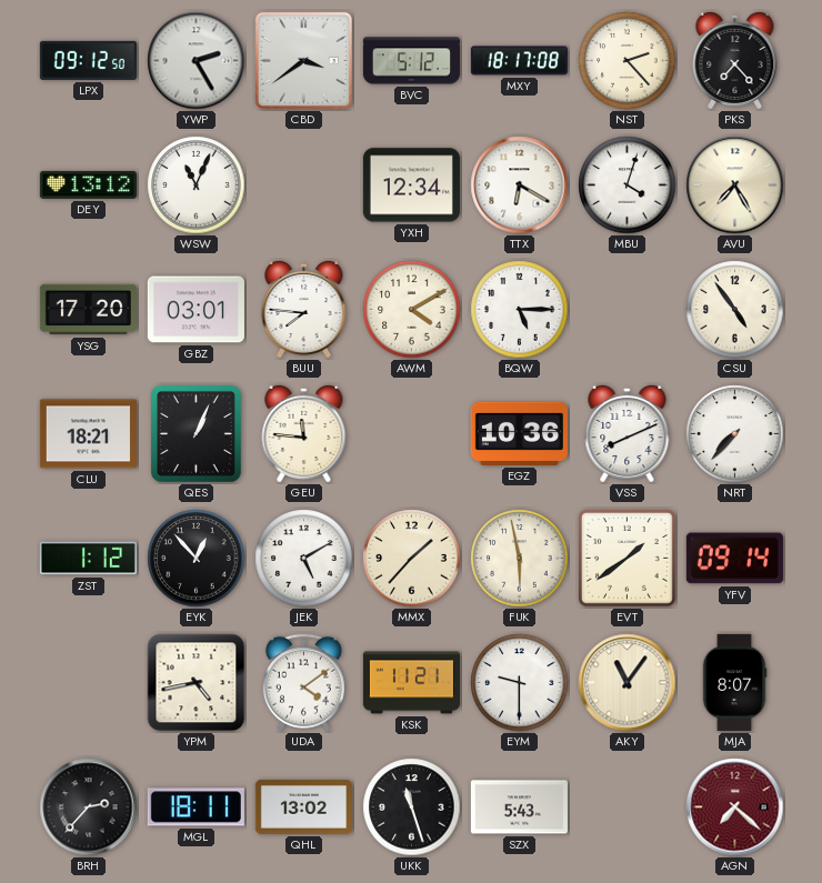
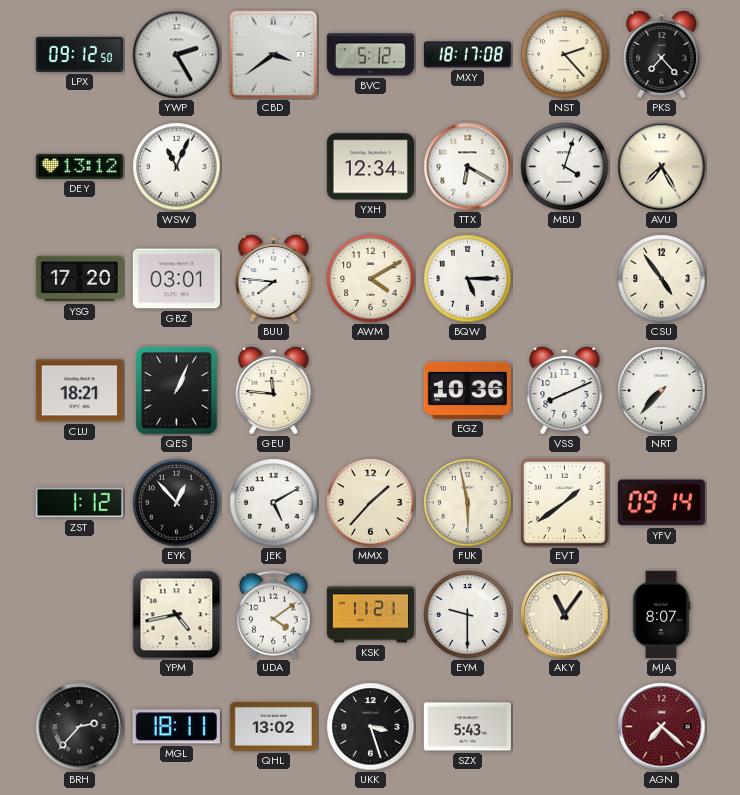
UKK: 11:27 -> 3:27
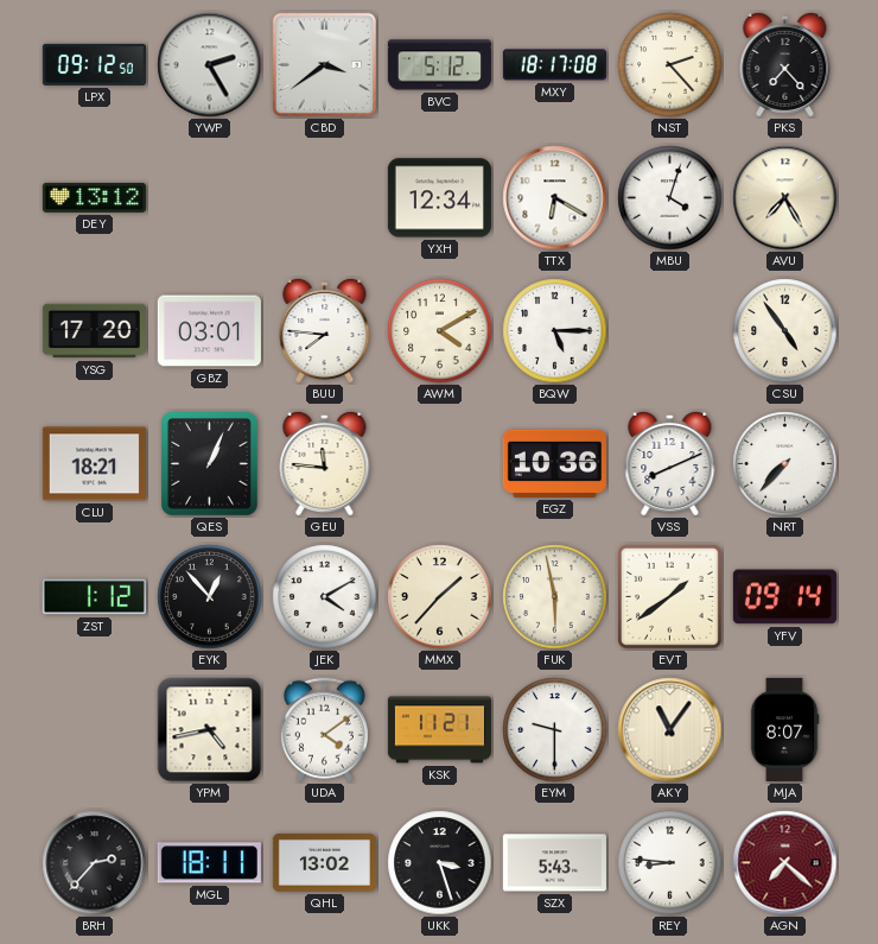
WSW: 11:04 -> none
JEK: 5:10 -> 4:10
REY: none -> 8:46
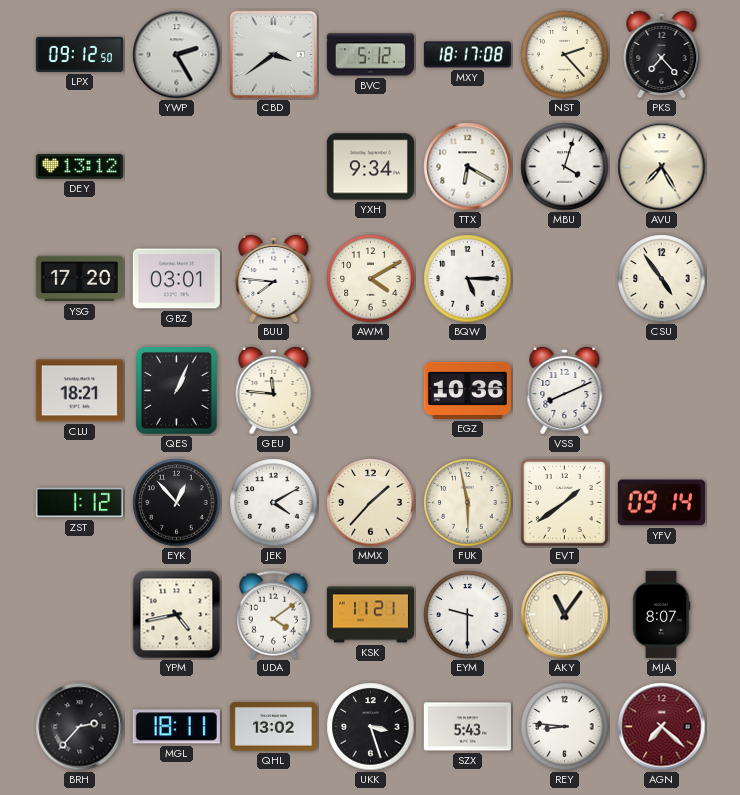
YXH: 12:34 -> 9:34
NRT: 7:37 -> none
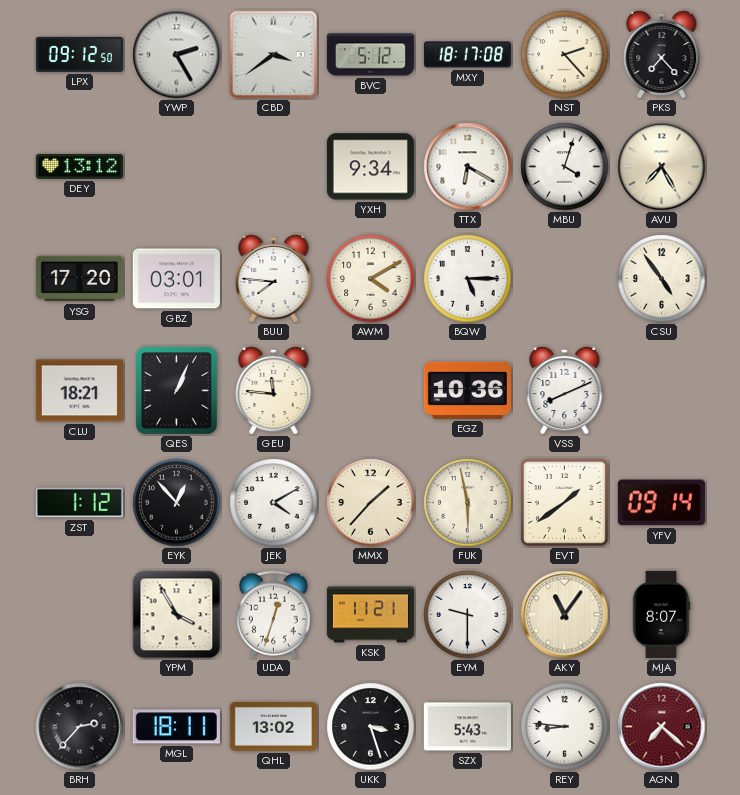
YPM: 4:43 -> 3:55
UDA: 4:09 -> 12:33
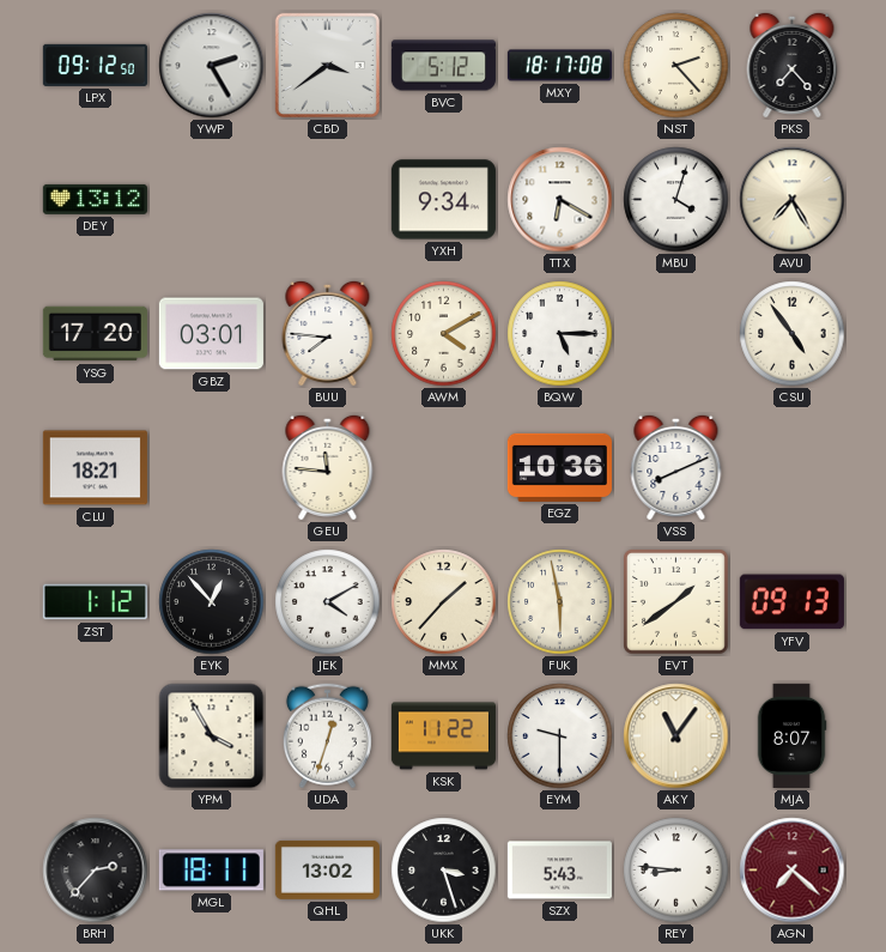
QES: 1:04 -> none
YFV: 09:14 -> 09:13
KSK: 11:21 -> 11:22
